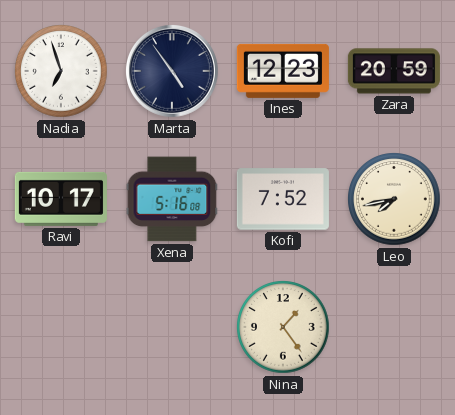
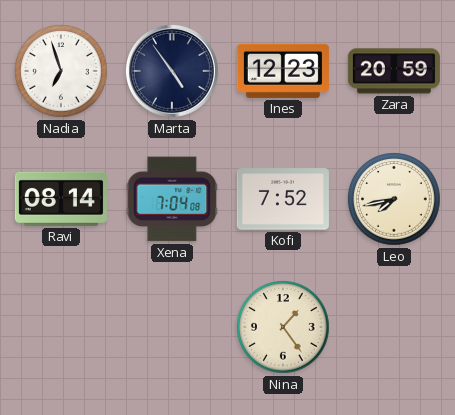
Ravi: 10:17 -> 08:14
Xena: 5:16 -> 7:04
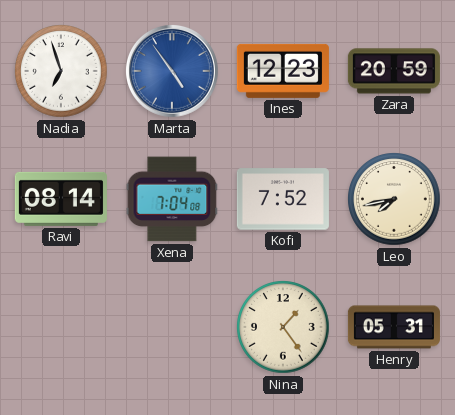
Marta dial: navy -> blue
Henry: none -> 05:31
